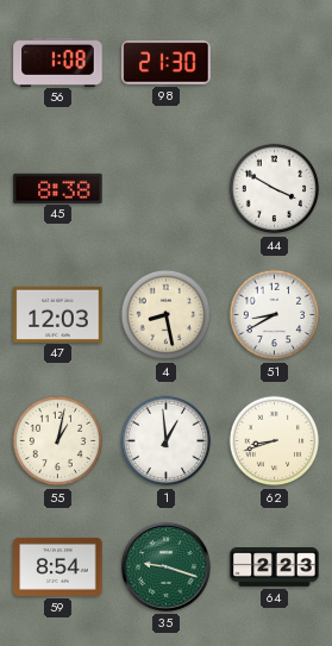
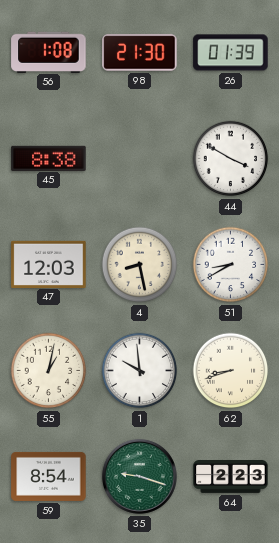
26: none -> 01:39
1: 12:59 -> 9:59
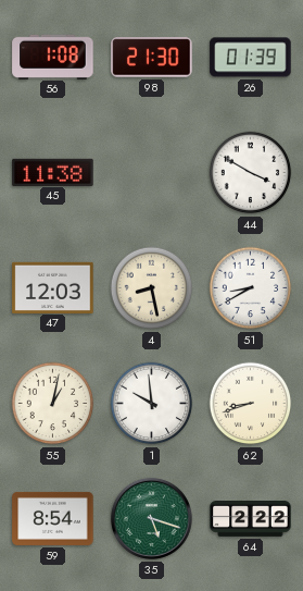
45: 8:38 -> 11:38
35: 9:18 -> 5:18
64: 2:23 -> 2:22
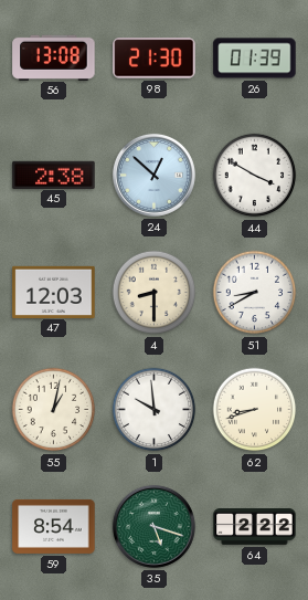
56: 1:08 -> 13:08
45: 11:38 -> 2:38
24: none -> 12:52
4: 8:28 -> 8:30
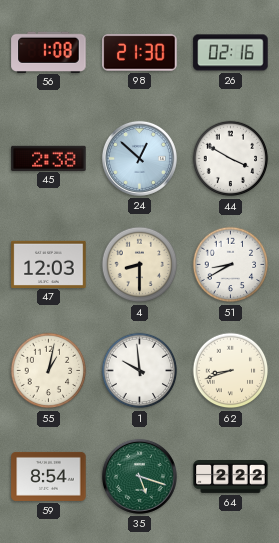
56: 13:08 -> 1:08
26: 01:39 -> 02:16
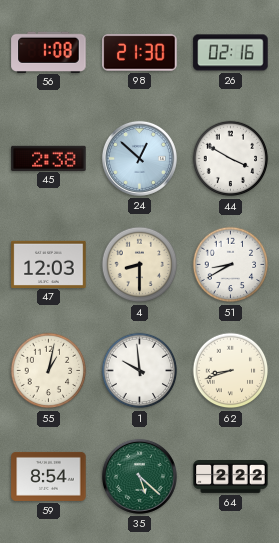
35: 5:18 -> 5:22
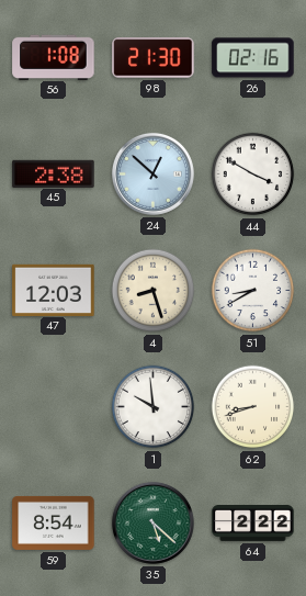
4: 8:30 -> 8:27
55: 1:02 -> none
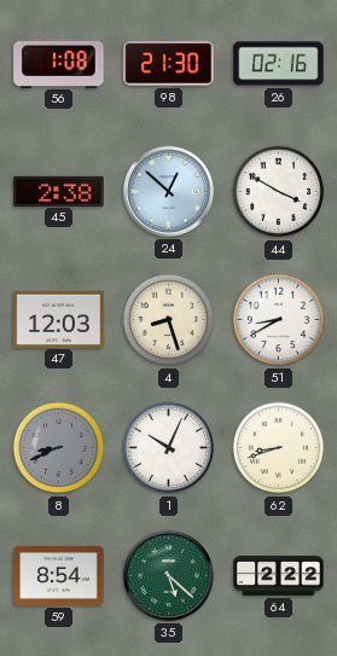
8: none -> 8:41
1: 9:59 -> 10:04
